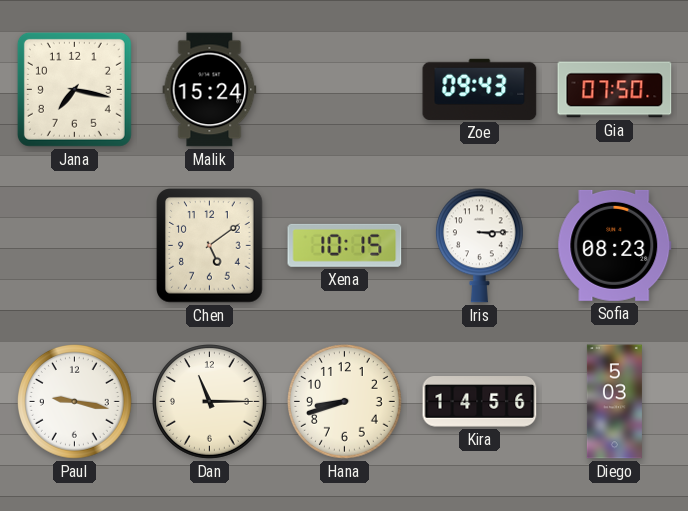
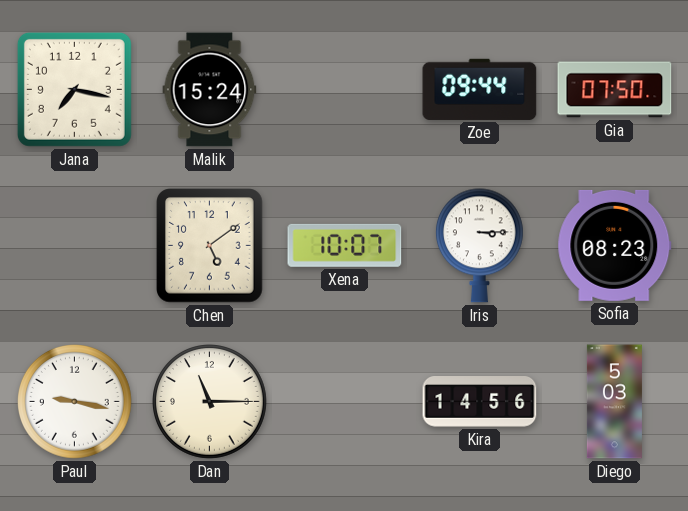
Zoe: 09:43 -> 09:44
Xena: 10:15 -> 10:07
Hana: 8:42 -> none
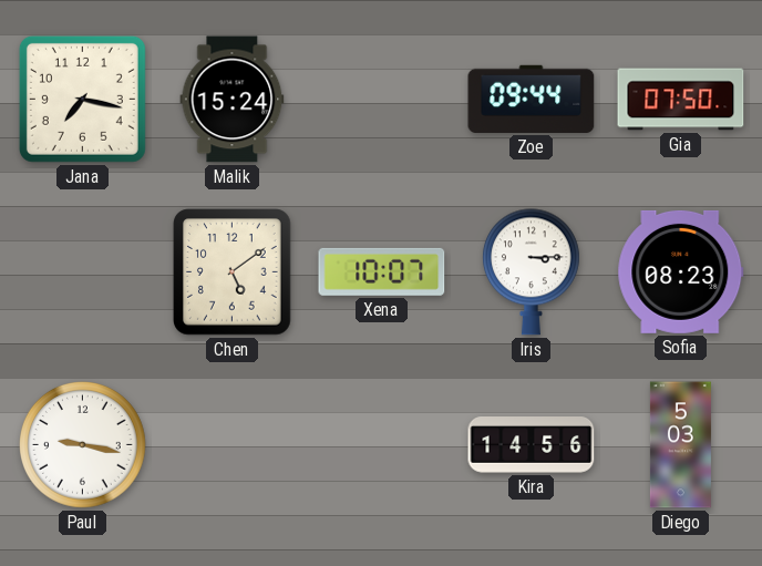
Dan: 11:15 -> none
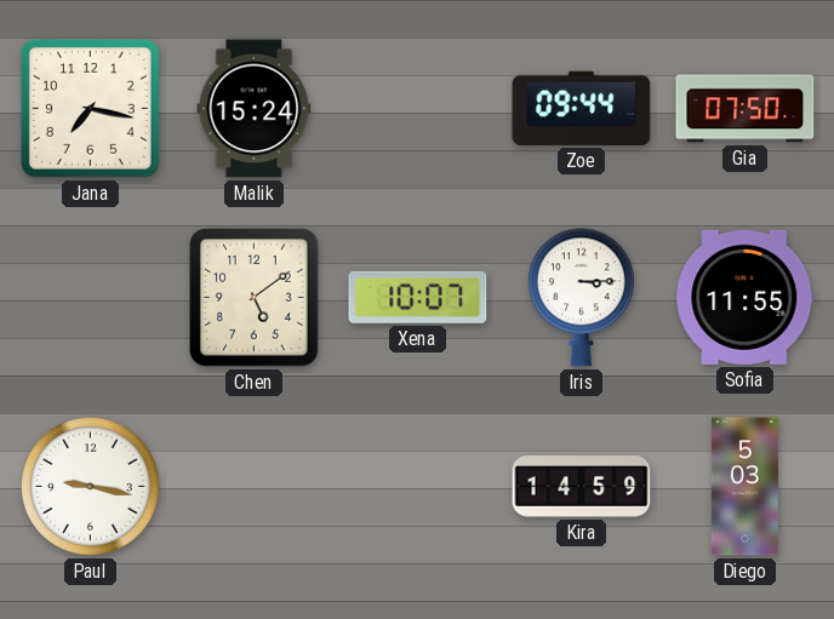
Sofia: 08:23 -> 11:55
Kira: 14:56 -> 14:59
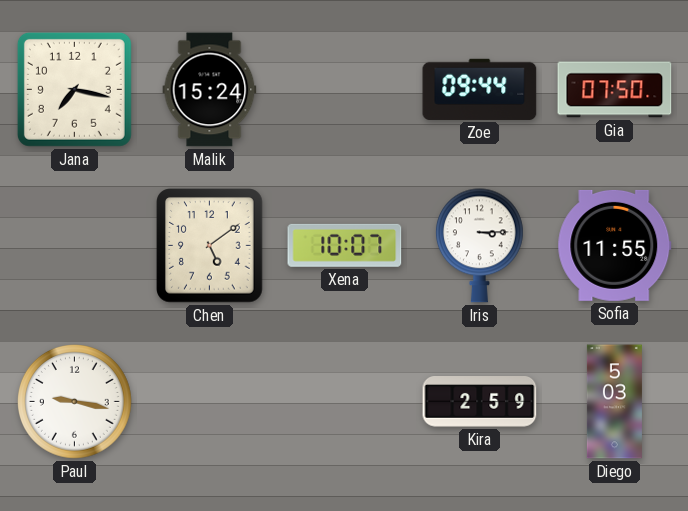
Kira: 14:59 -> 2:59
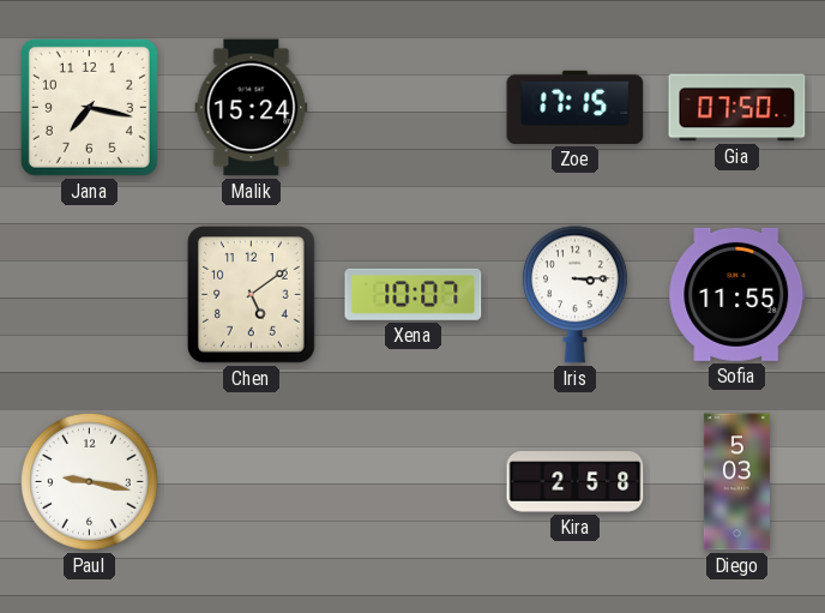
Zoe: 09:44 -> 17:15
Kira: 2:59 -> 2:58
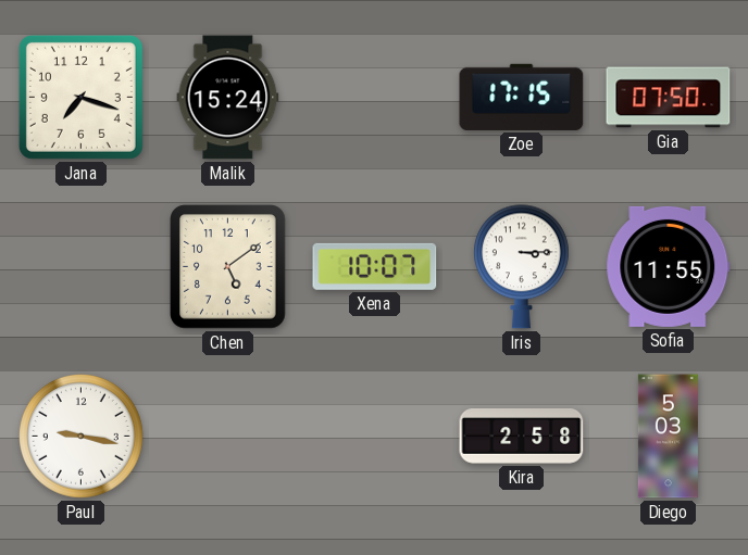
Jana: 7:17 -> 7:18
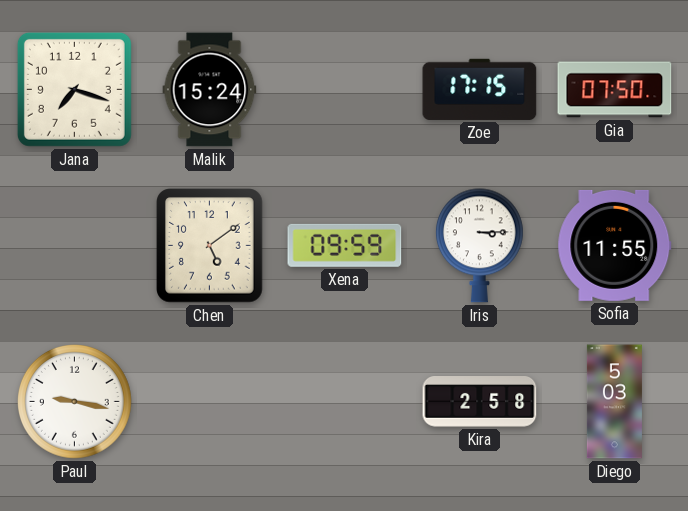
Xena: 10:07 -> 09:59
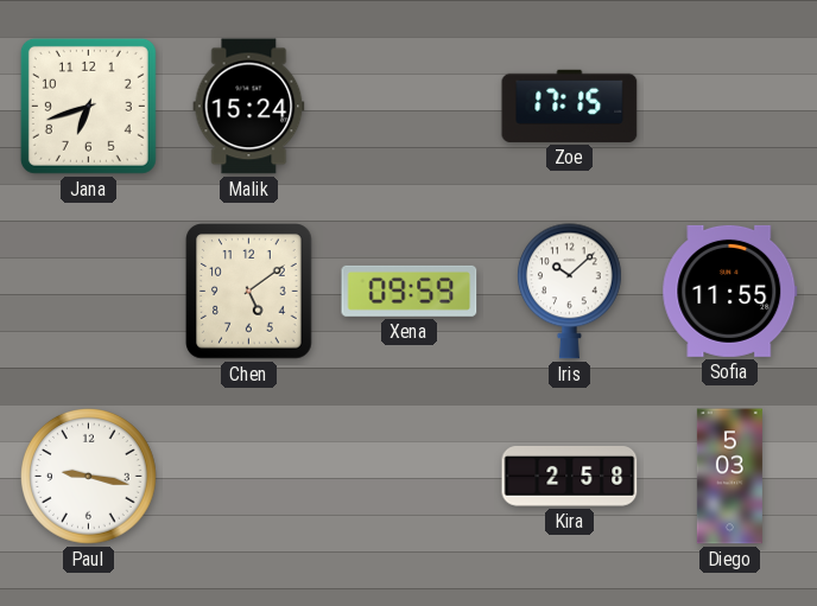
Jana: 7:18 -> 6:42
Gia: 07:50 -> none
Iris: 3:15 -> 10:08
